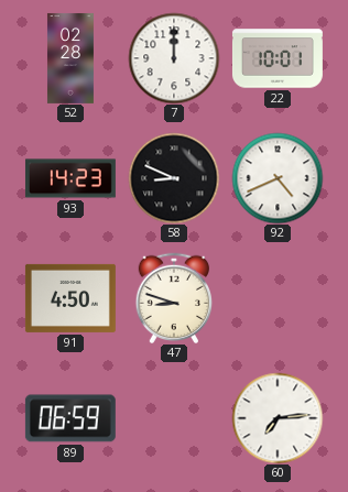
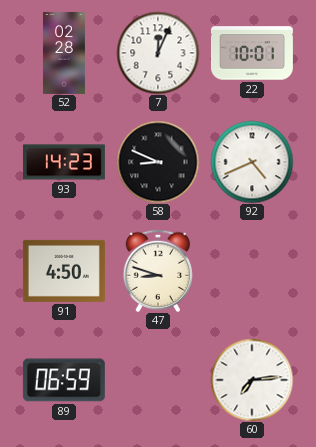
7: 12:00 -> 12:04
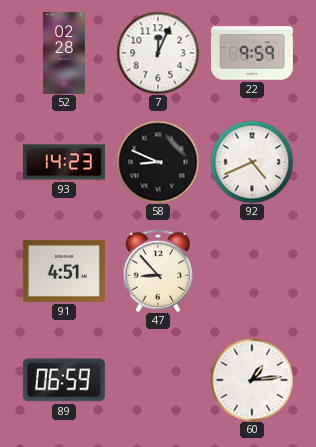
22: 10:01 -> 9:59
91: 4:50 -> 4:51
47: 8:48 -> 8:53
60: 7:14 -> 1:14
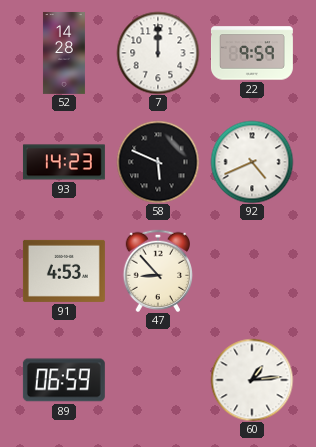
52: 02:28 -> 14:28
7: 12:04 -> 12:00
58: 8:49 -> 5:49
91: 4:51 -> 4:53
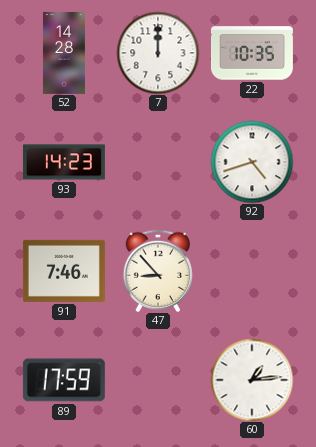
22: 9:59 -> 10:35
58: 5:49 -> none
92: 4:41 -> 4:42
91: 4:53 -> 7:46
89: 06:59 -> 17:59
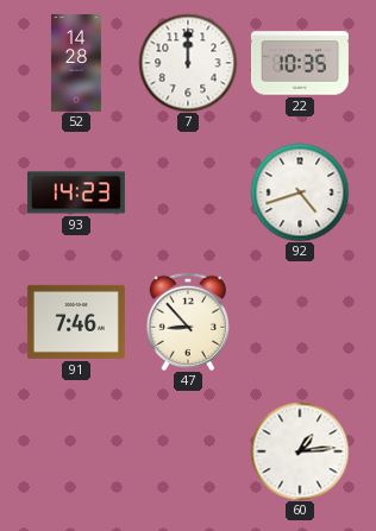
89: 17:59 -> none
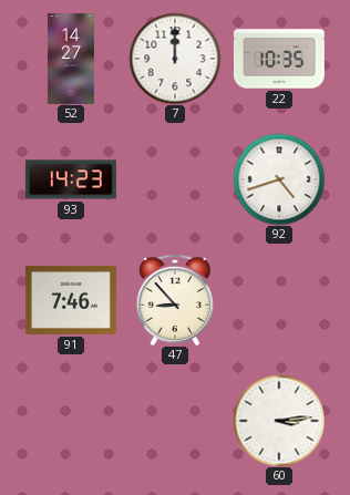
52: 14:28 -> 14:27
60: 1:14 -> 3:14
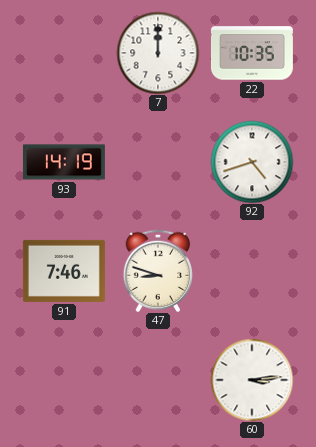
52: 14:27 -> none
93: 14:23 -> 14:19
47: 8:53 -> 8:48
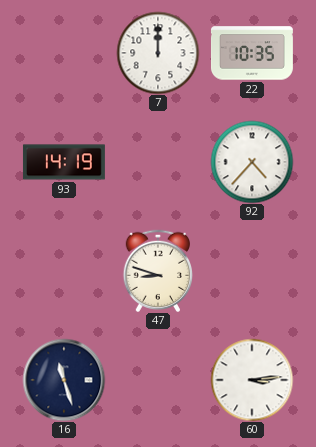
92: 4:42 -> 4:37
91: 7:46 -> none
16: none -> 11:27
